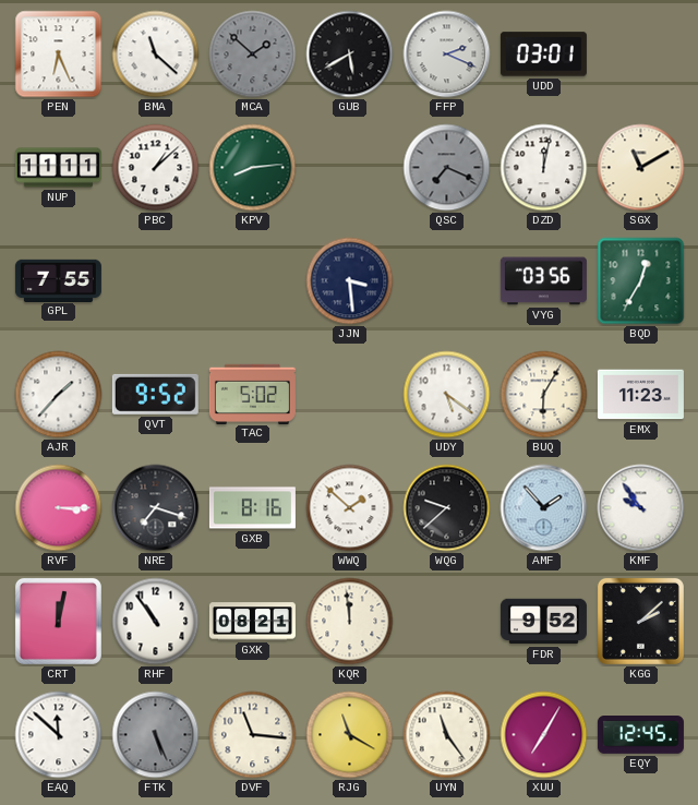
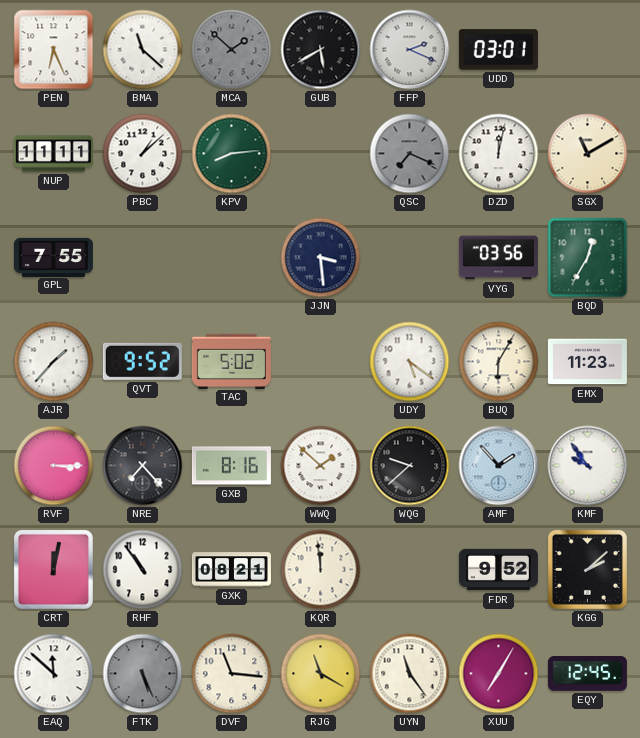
NRE: 7:18 -> 7:23
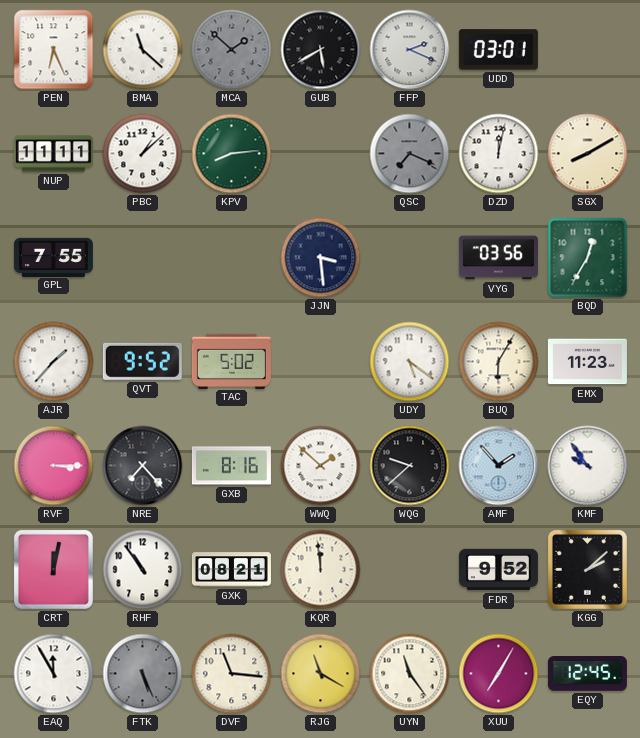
SGX: 11:10 -> 8:10
EAQ: 11:52 -> 11:55
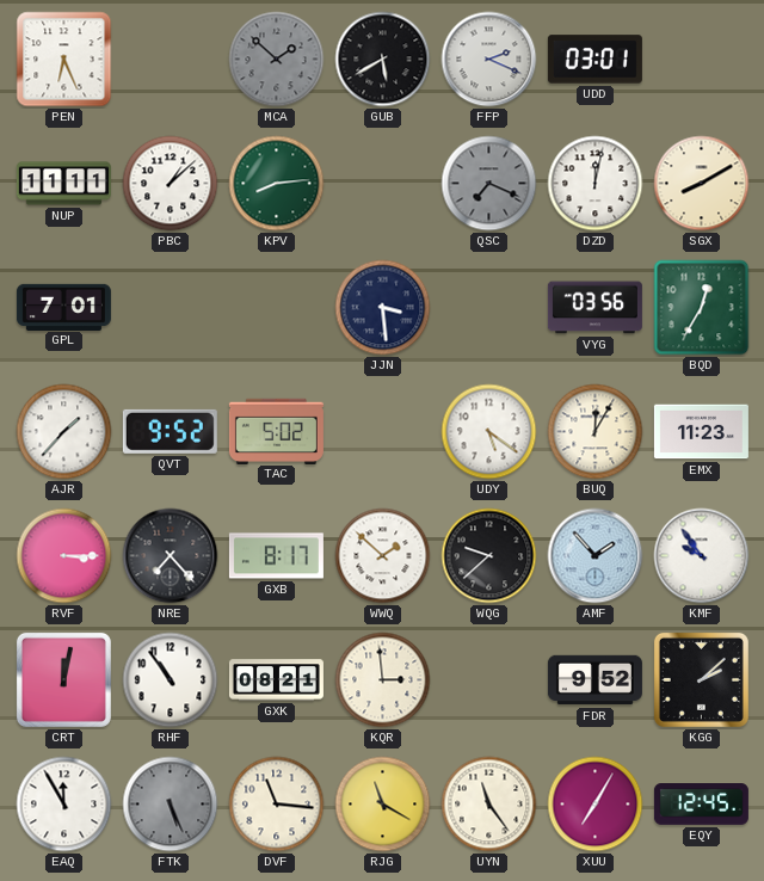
BMA: 11:22 -> none
GPL: 7:55 -> 7:01
BUQ: 6:05 -> 12:05
GXB: 8:16 -> 8:17
KQR: 11:59 -> 2:59
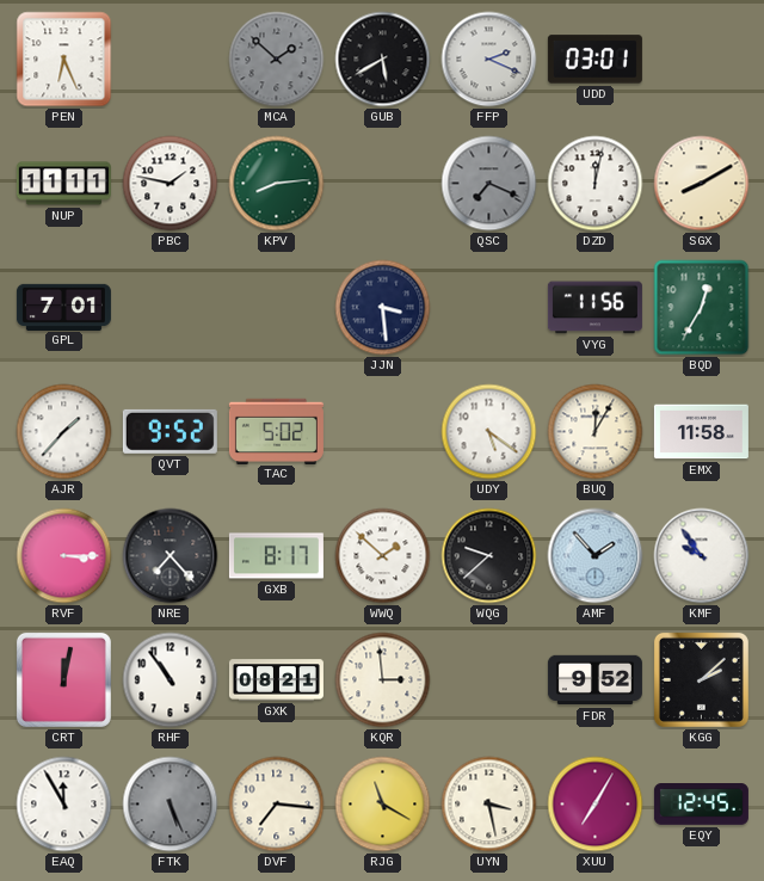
PBC: 1:08 -> 1:47
VYG: 03:56 -> 11:56
EMX: 11:23 -> 11:58
DVF: 11:16 -> 7:16
UYN: 11:24 -> 3:28
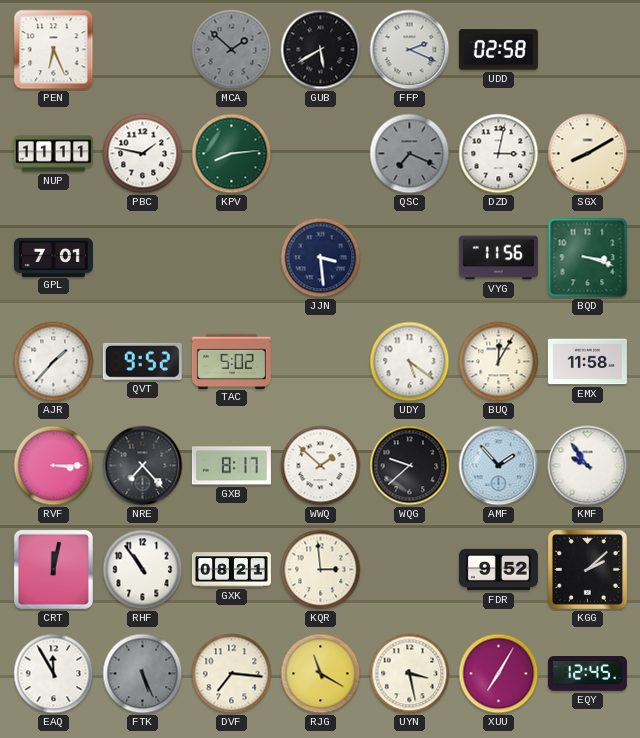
UDD: 03:01 -> 02:58
DZD: 12:02 -> 3:02
BQD: 12:35 -> 3:18
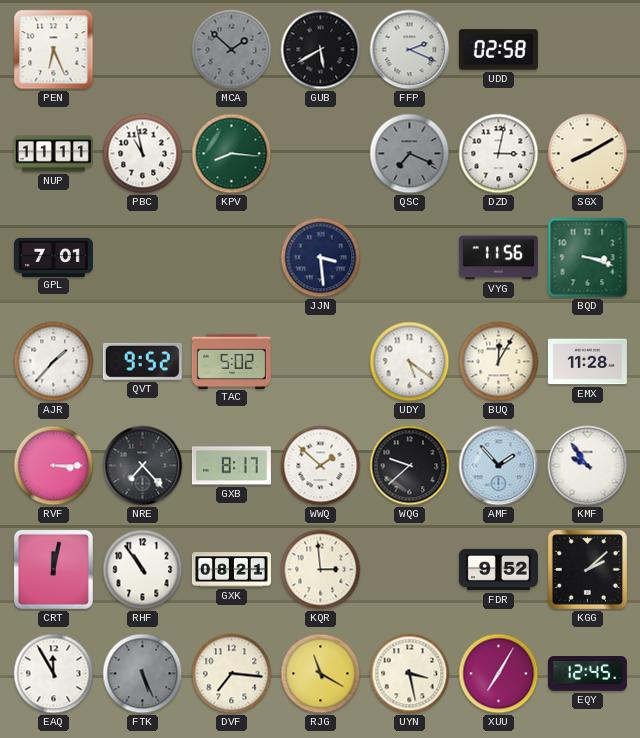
PBC: 1:47 -> 10:58
KPV: 8:14 -> 8:16
EMX: 11:58 -> 11:28
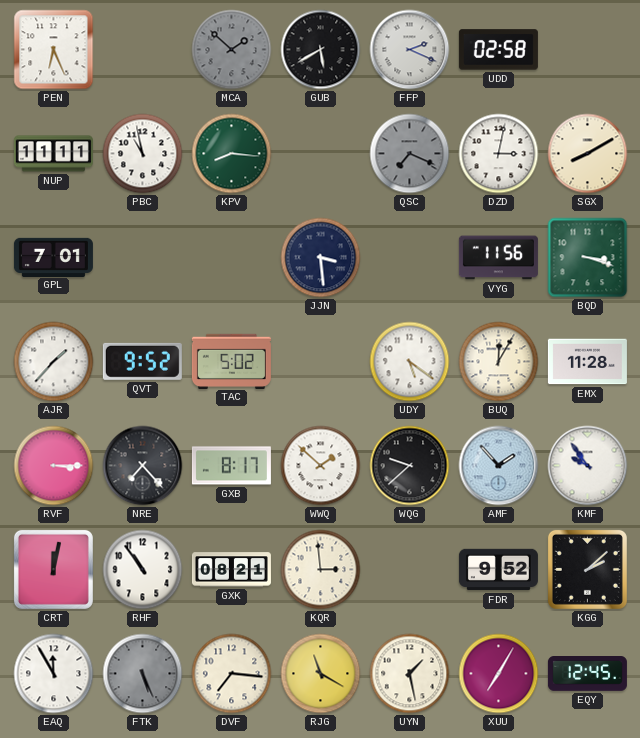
UYN: 3:28 -> 1:28
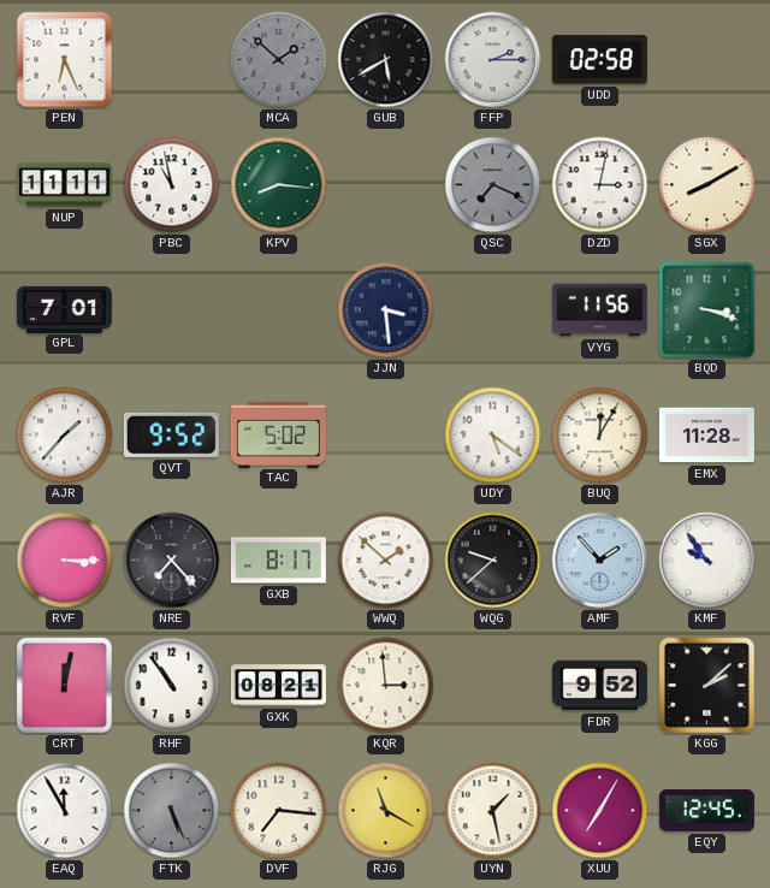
FFP: 2:19 -> 2:15
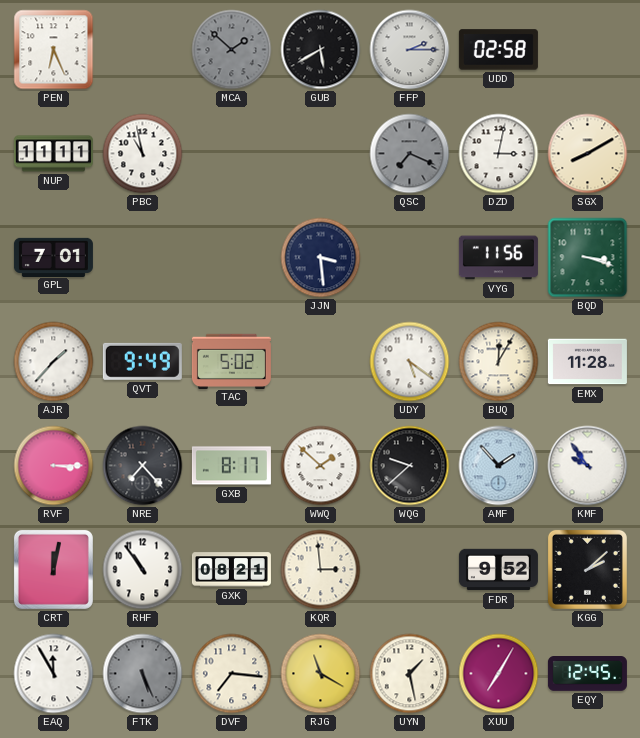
KPV: 8:16 -> none
QVT: 9:52 -> 9:49
